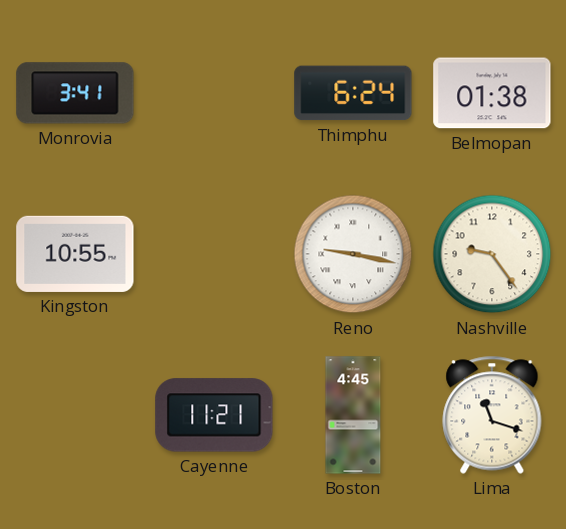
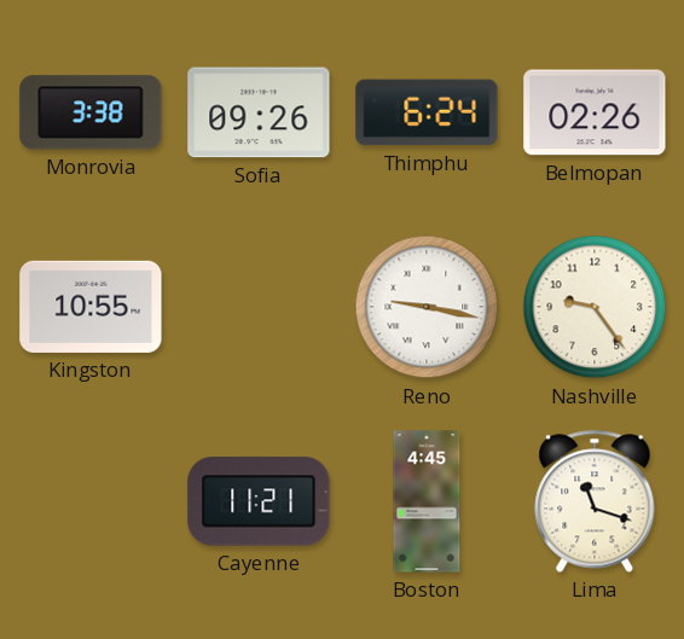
Monrovia: 3:41 -> 3:38
Sofia: none -> 09:26
Belmopan: 01:38 -> 02:26
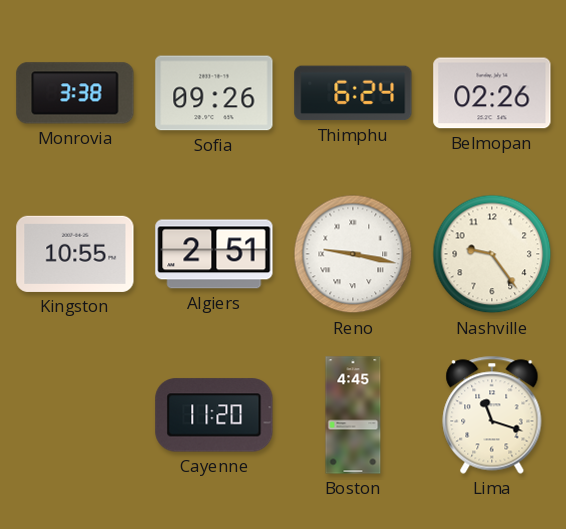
Algiers: none -> 2:51
Cayenne: 11:21 -> 11:20
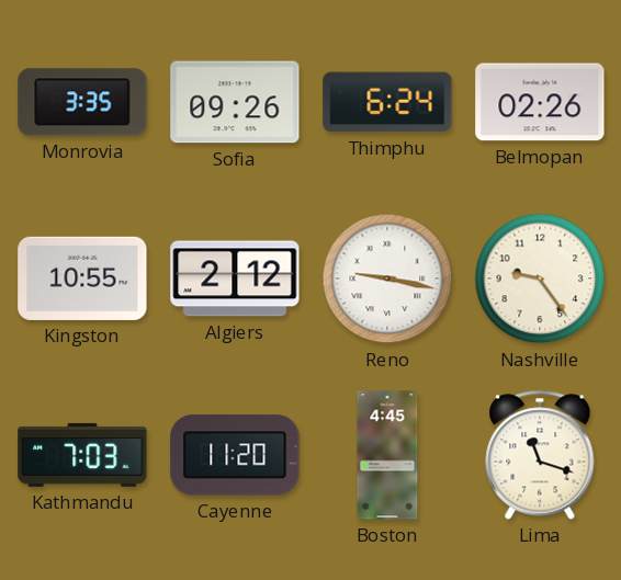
Monrovia: 3:38 -> 3:35
Algiers: 2:51 -> 2:12
Kathmandu: none -> 7:03
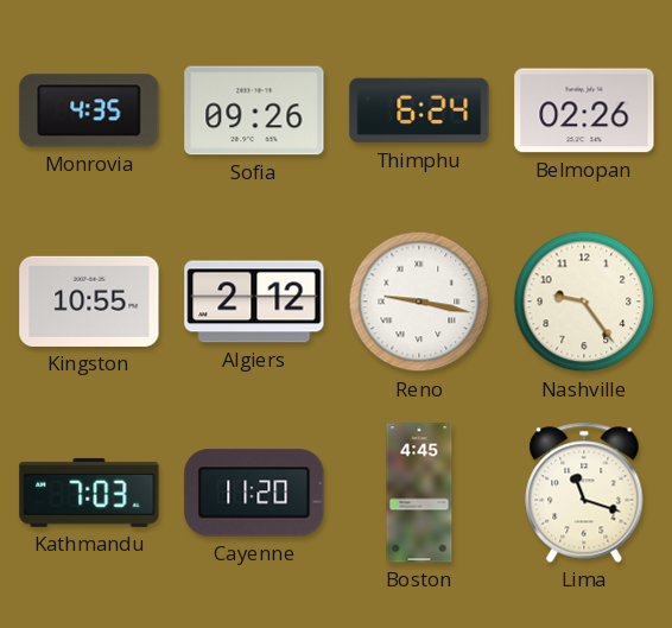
Monrovia: 3:35 -> 4:35
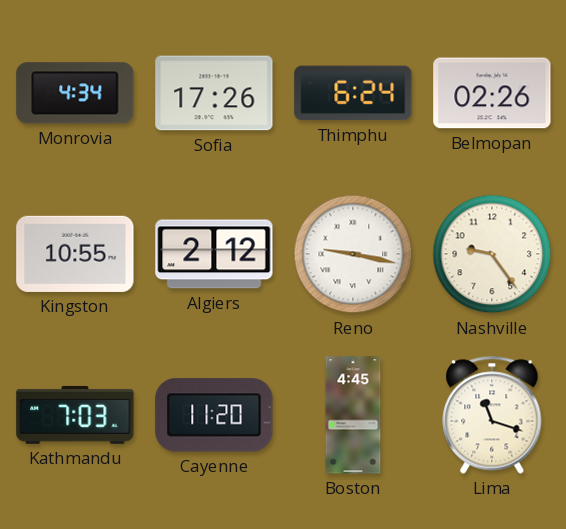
Monrovia: 4:35 -> 4:34
Sofia: 09:26 -> 17:26
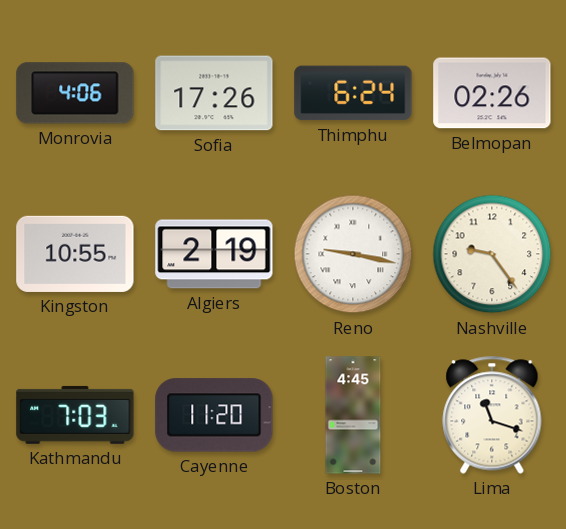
Monrovia: 4:34 -> 4:06
Algiers: 2:12 -> 2:19
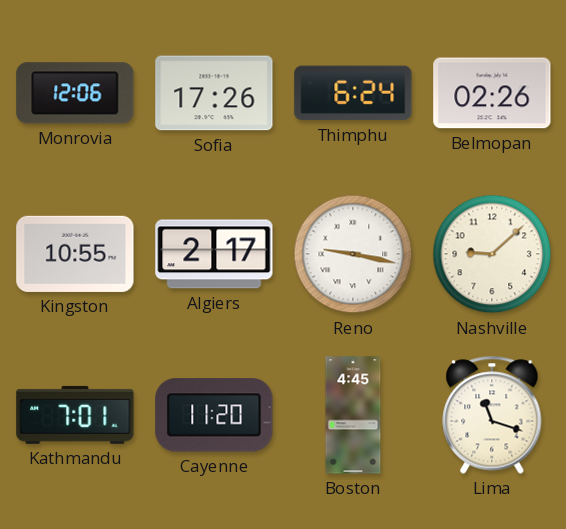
Monrovia: 4:06 -> 12:06
Algiers: 2:19 -> 2:17
Nashville: 9:24 -> 9:08
Kathmandu: 7:03 -> 7:01
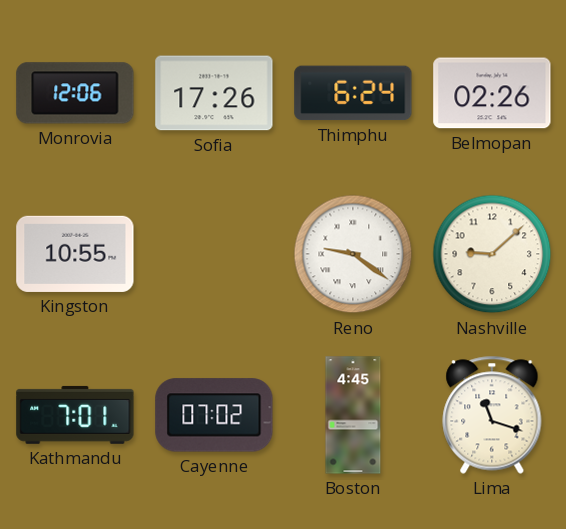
Algiers: 2:17 -> none
Reno: 9:17 -> 9:21
Cayenne: 11:20 -> 07:02
